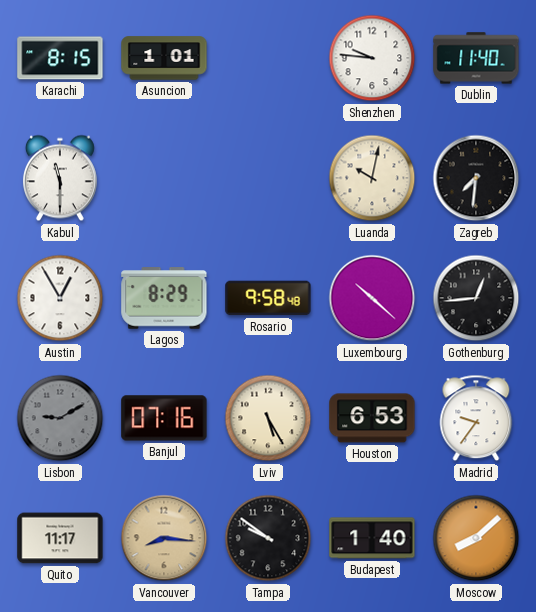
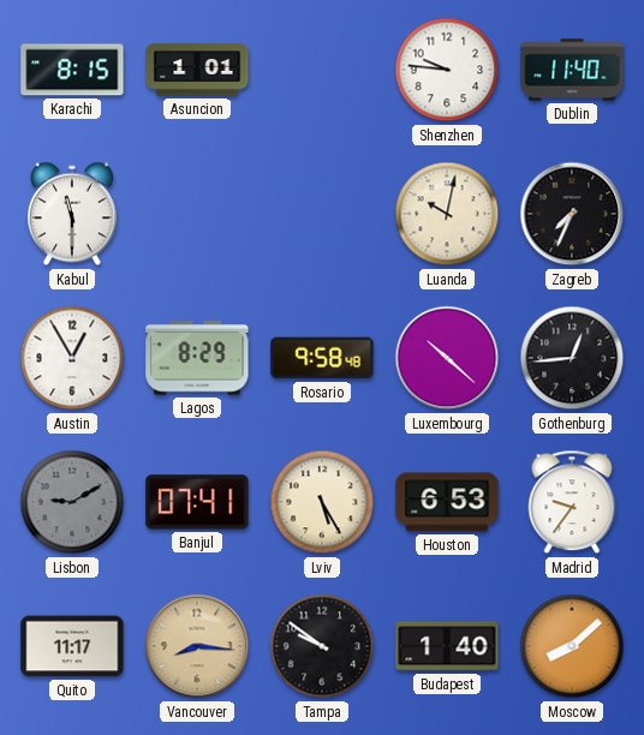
Zagreb: 7:31 -> 7:34
Banjul: 07:16 -> 07:41
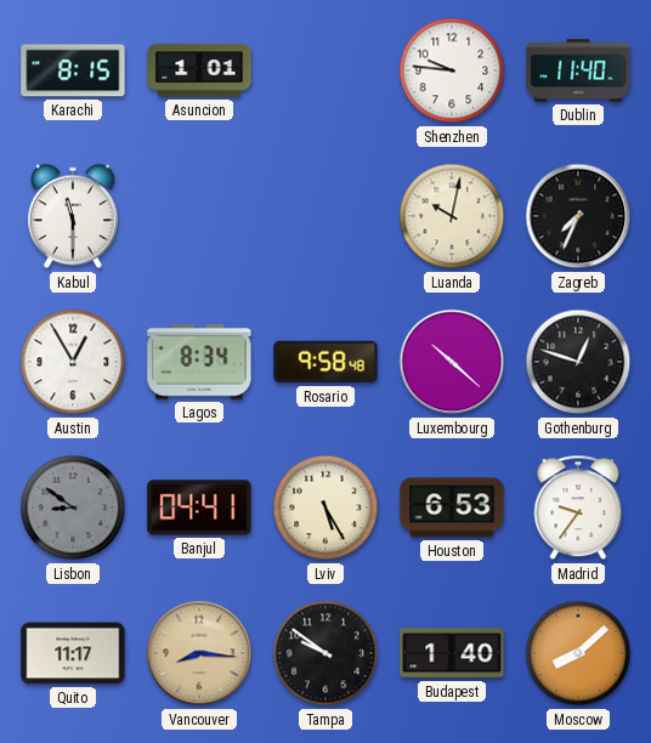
Lagos: 8:29 -> 8:34
Gothenburg: 12:44 -> 12:48
Lisbon: 9:10 -> 8:51
Banjul: 07:41 -> 04:41
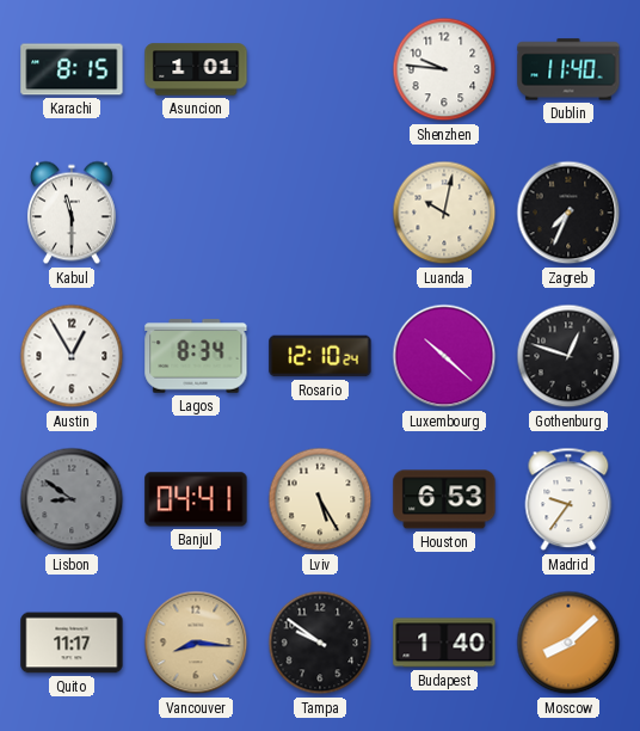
Rosario: 9:58 -> 12:10
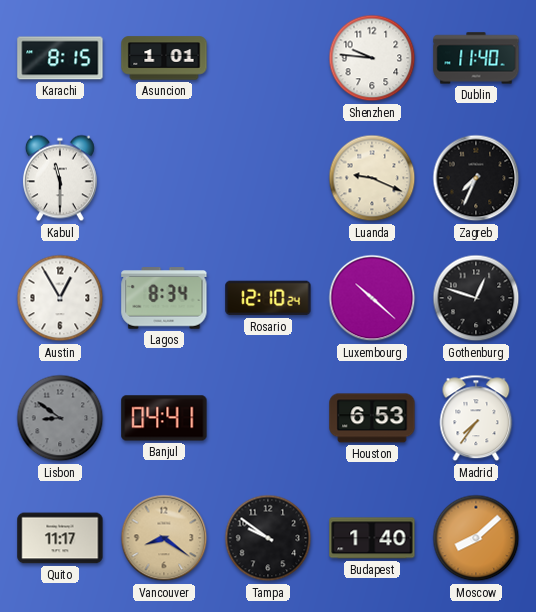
Luanda: 10:02 -> 9:19
Lviv: 5:25 -> none
Madrid: 9:36 -> 7:36
Vancouver: 8:16 -> 8:21
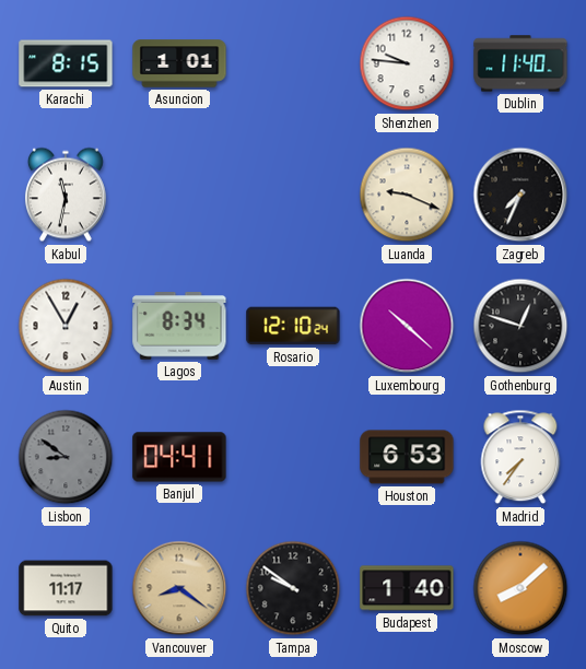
Kabul: 11:30 -> 11:32
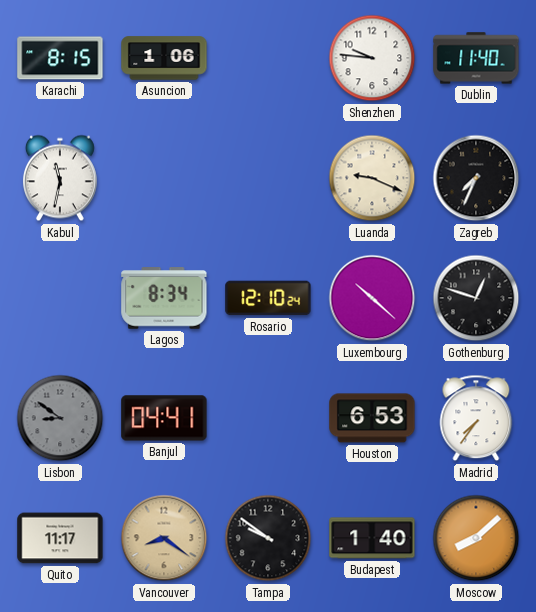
Asuncion: 1:01 -> 1:06
Austin: 12:55 -> none
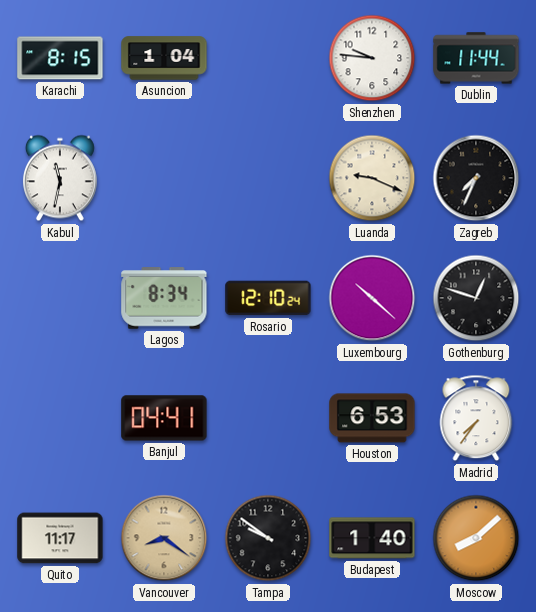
Asuncion: 1:06 -> 1:04
Dublin: 11:40 -> 11:44
Lisbon: 8:51 -> none
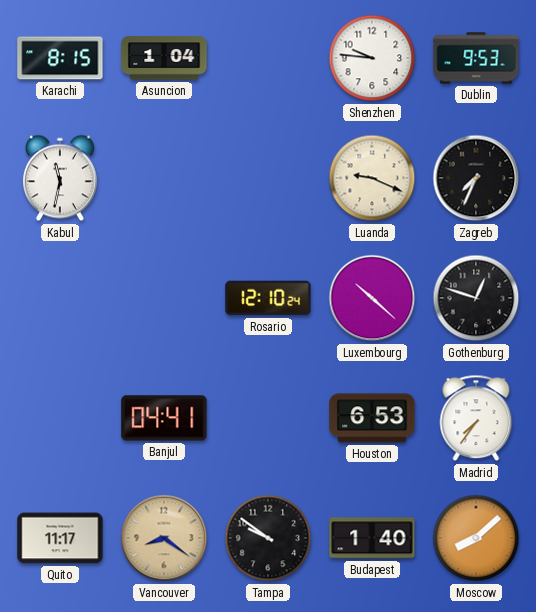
Dublin: 11:44 -> 9:53
Lagos: 8:34 -> none
